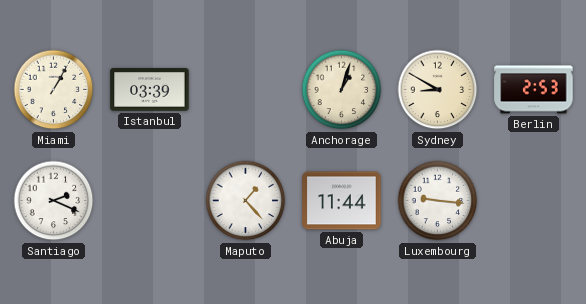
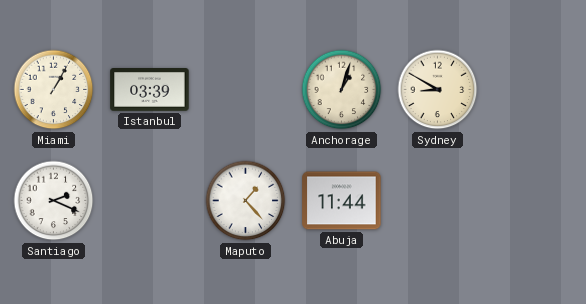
Berlin: 2:53 -> none
Luxembourg: 9:16 -> none
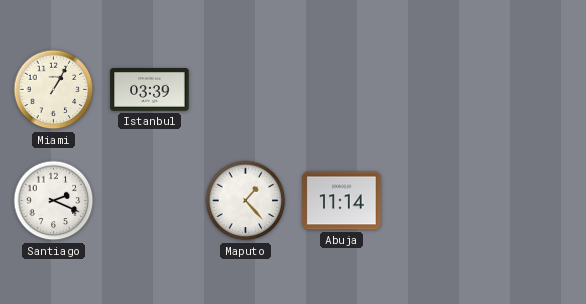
Anchorage: 1:03 -> none
Sydney: 8:50 -> none
Abuja: 11:44 -> 11:14
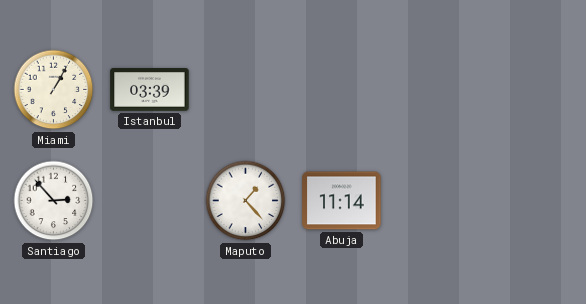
Santiago: 2:19 -> 2:53
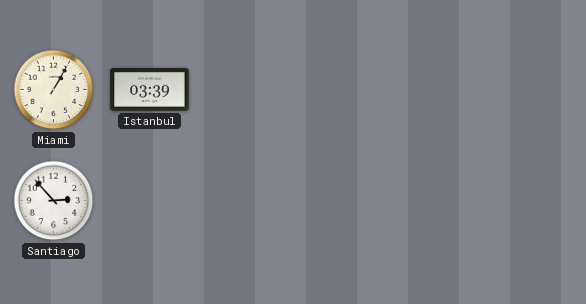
Maputo: 1:23 -> none
Abuja: 11:14 -> none
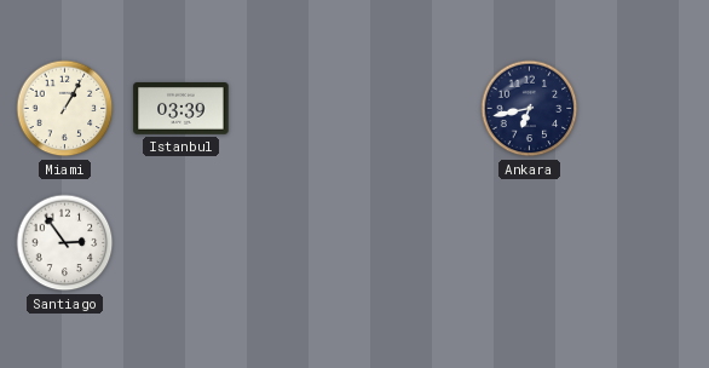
Ankara: none -> 6:43
Santiago: 2:53 -> 2:54
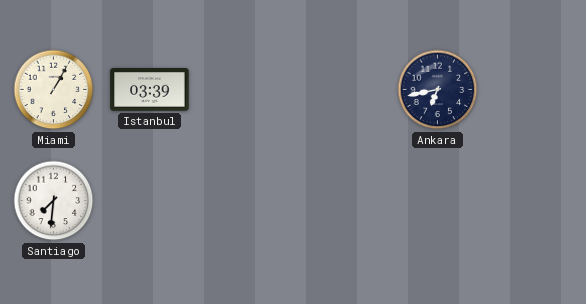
Santiago: 2:54 -> 7:31
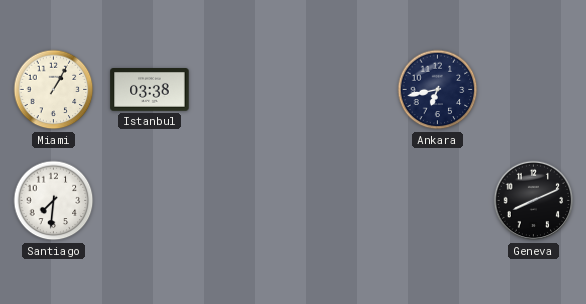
Istanbul: 03:39 -> 03:38
Geneva: none -> 8:11
